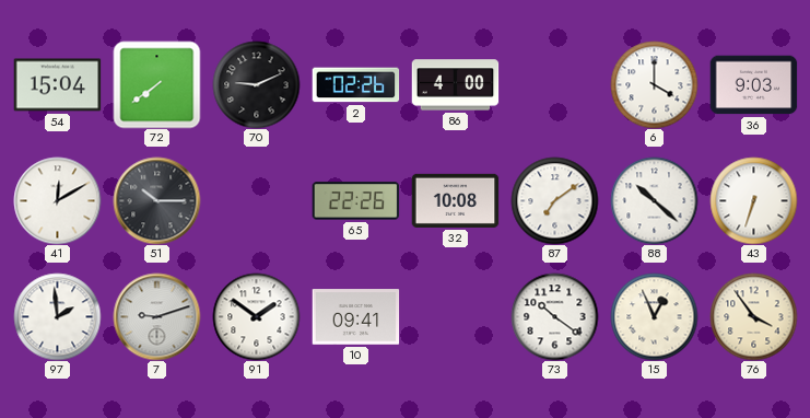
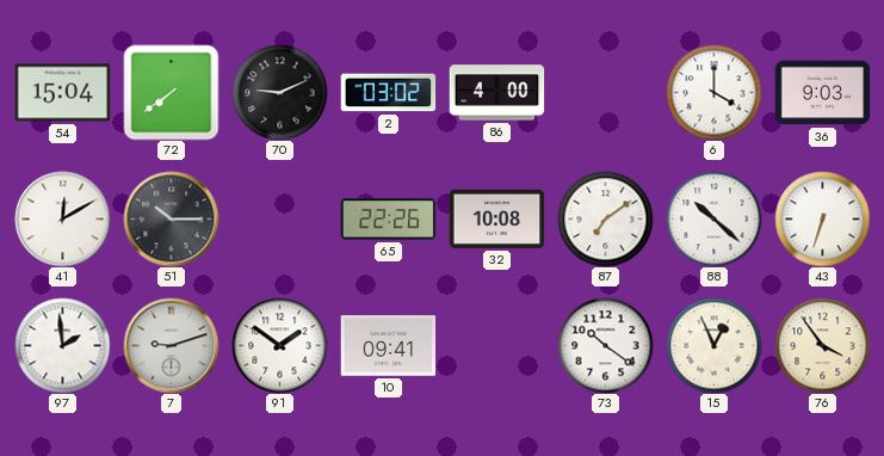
2: 02:26 -> 03:02
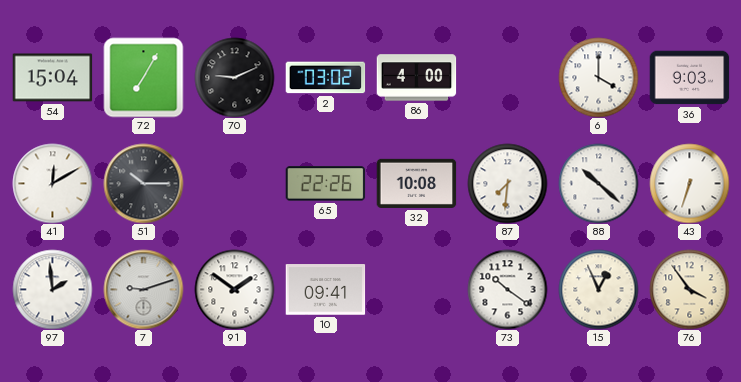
72: 7:39 -> 7:05
87: 7:09 -> 7:31
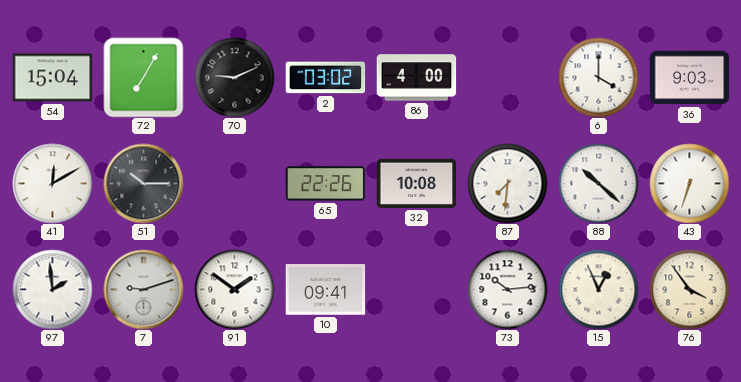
73: 10:21 -> 10:14
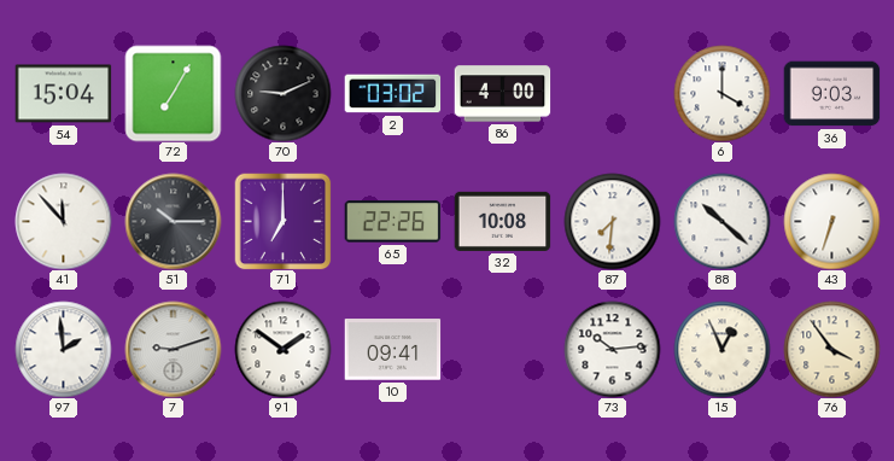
41: 12:10 -> 11:53
71: none -> 7:00
